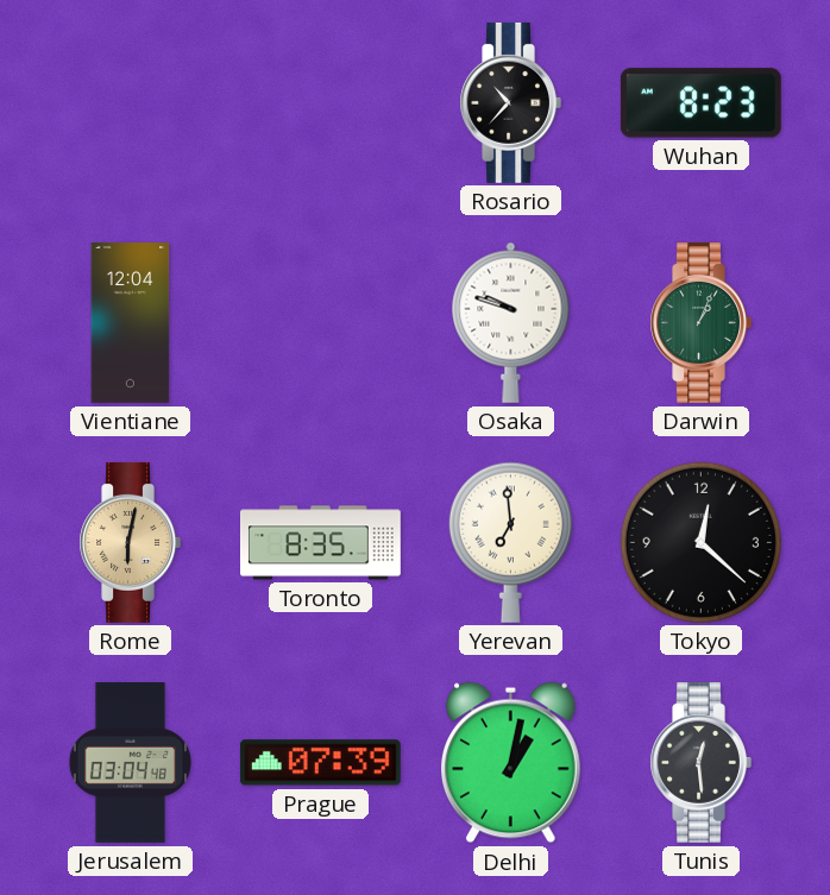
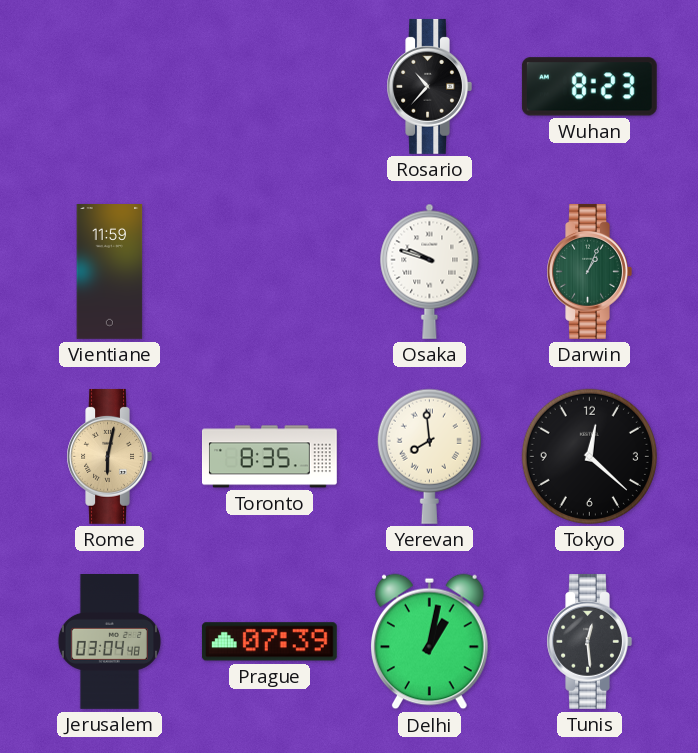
Vientiane: 12:04 -> 11:59
Yerevan: 6:59 -> 7:59
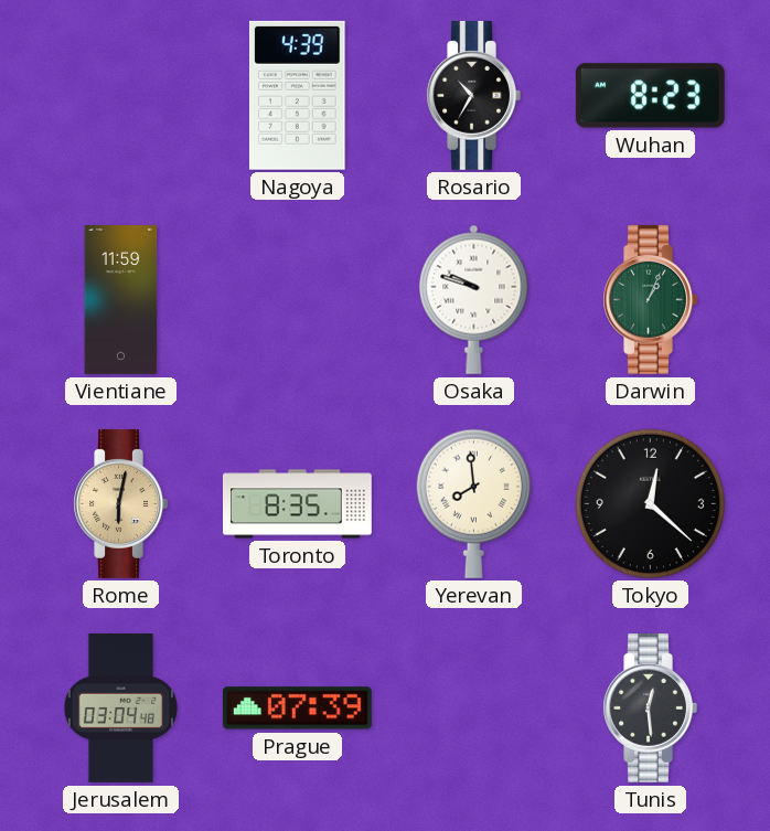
Nagoya: none -> 4:39
Rosario: 10:37 -> 10:35
Delhi: 1:02 -> none
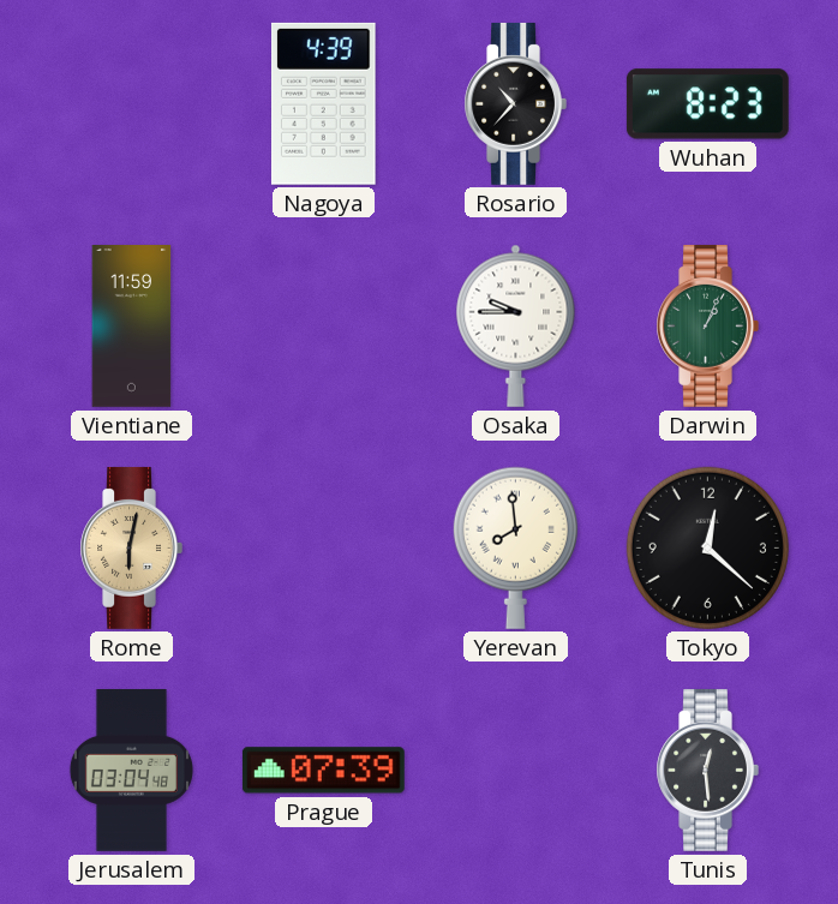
Rosario: 10:35 -> 10:37
Osaka: 9:48 -> 9:45
Toronto: 8:35 -> none
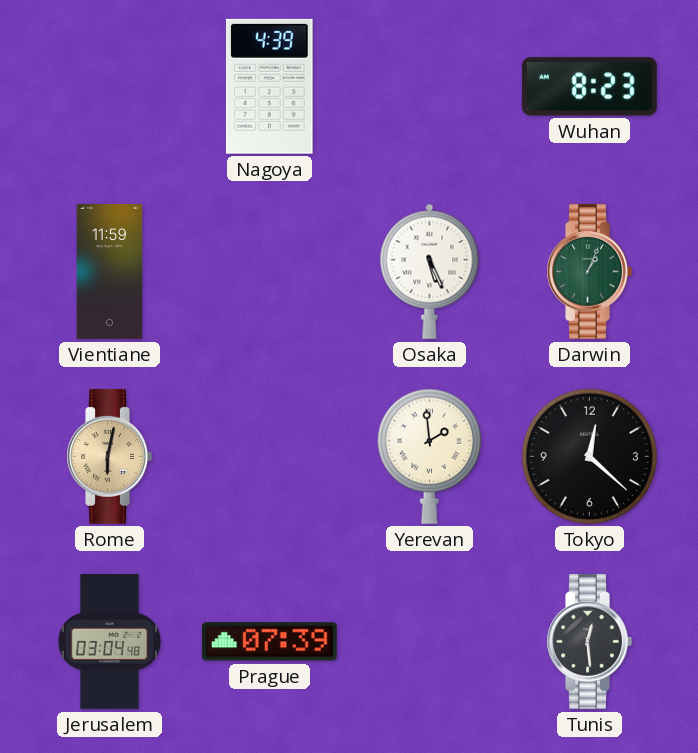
Rosario: 10:37 -> none
Osaka: 9:45 -> 5:26
Yerevan: 7:59 -> 1:59
